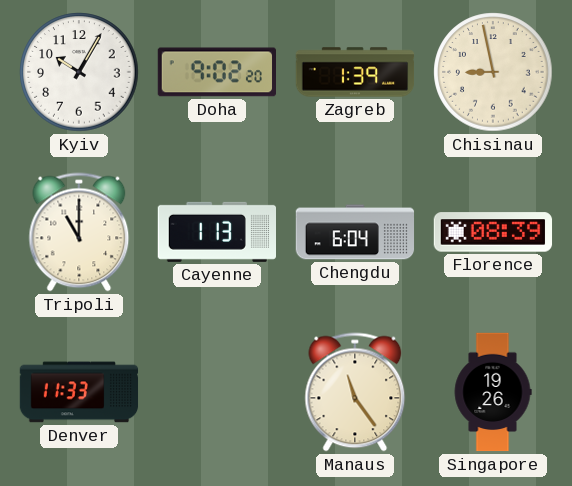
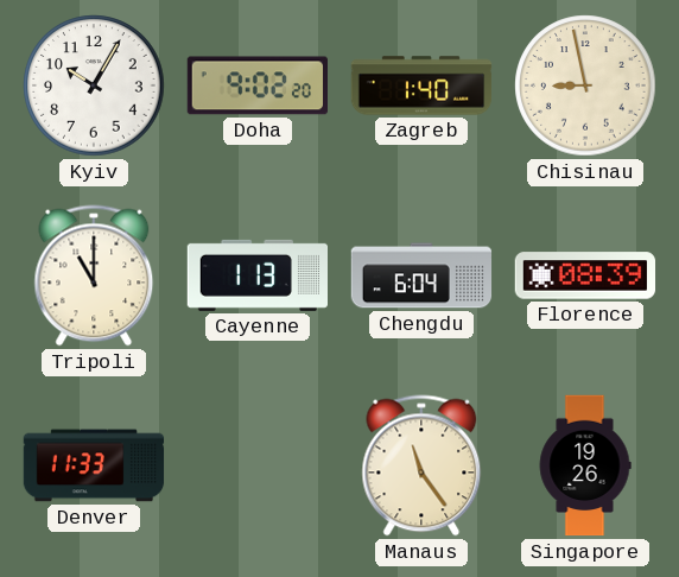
Zagreb: 1:39 -> 1:40
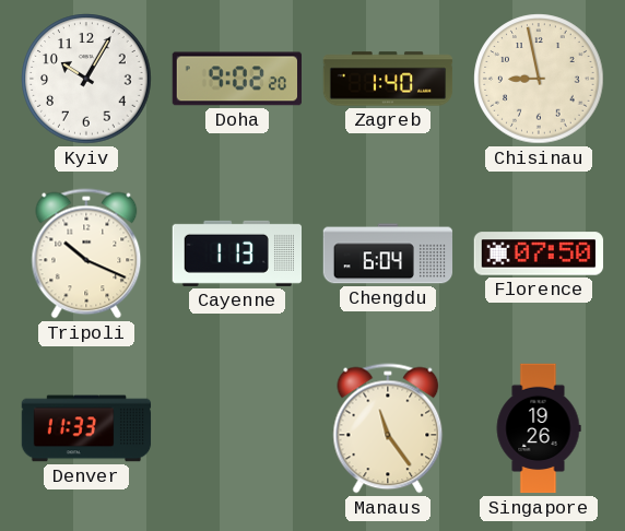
Tripoli: 11:00 -> 10:19
Florence: 08:39 -> 07:50
